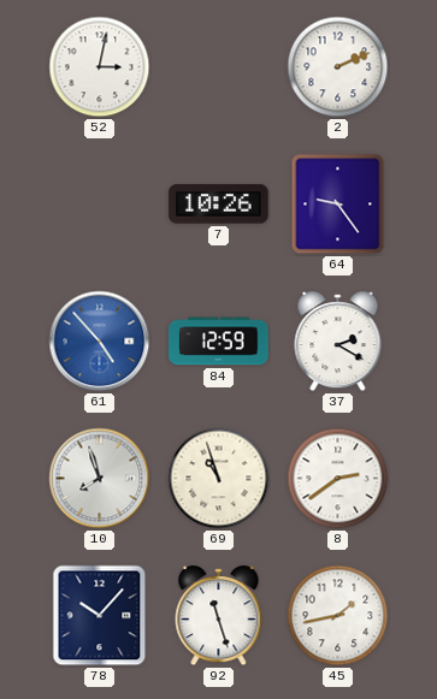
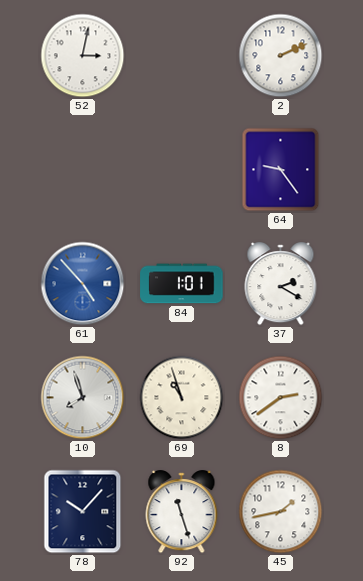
7: 10:26 -> none
84: 12:59 -> 1:01
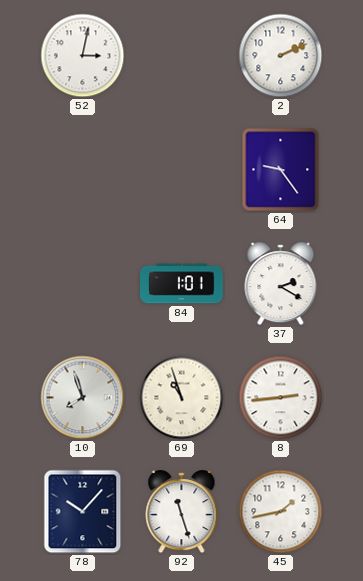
61: 4:53 -> none
8: 2:39 -> 2:44
